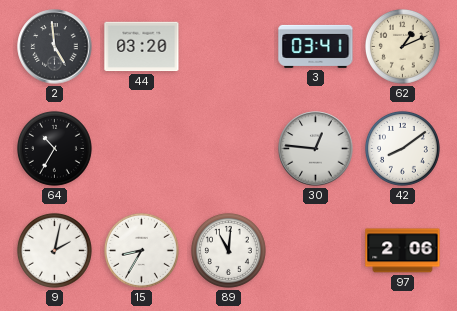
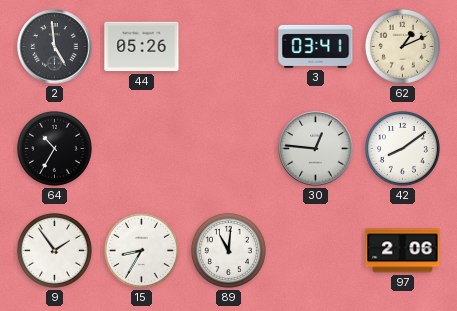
44: 03:20 -> 05:26
9: 2:02 -> 1:54
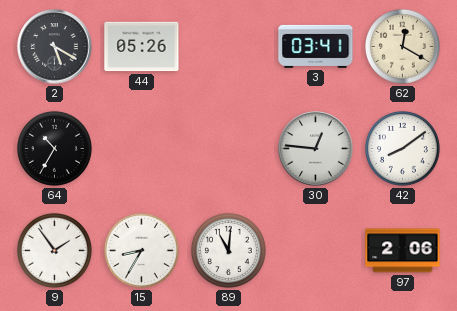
2: 4:59 -> 5:20
62: 1:11 -> 12:20
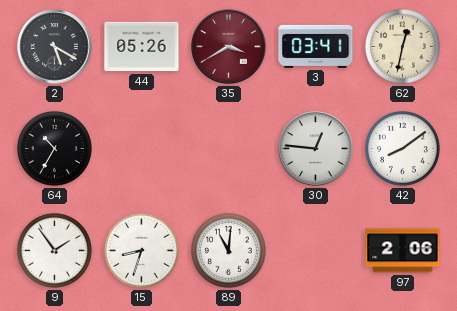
35: none -> 3:40
62: 12:20 -> 12:32
15: 8:35 -> 8:33
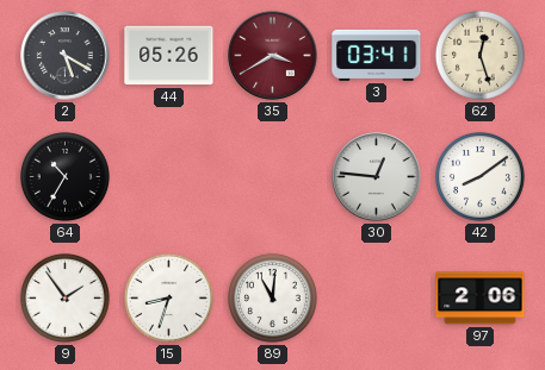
62: 12:32 -> 12:27
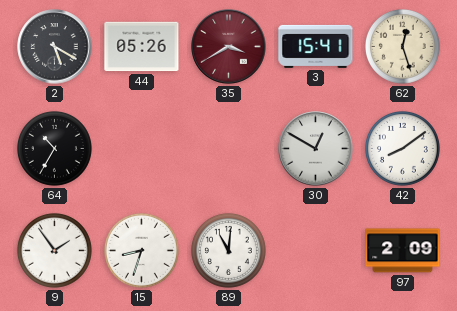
3: 03:41 -> 15:41
30: 12:46 -> 12:50
97: 2:06 -> 2:09
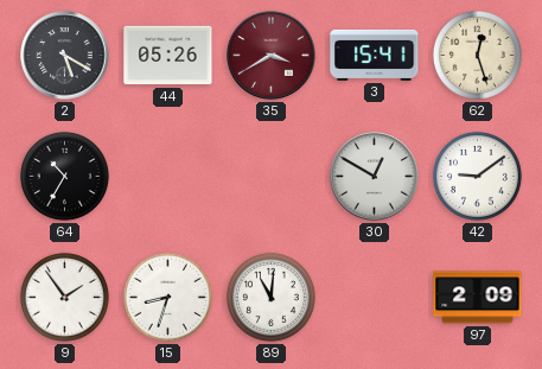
42: 8:09 -> 9:09
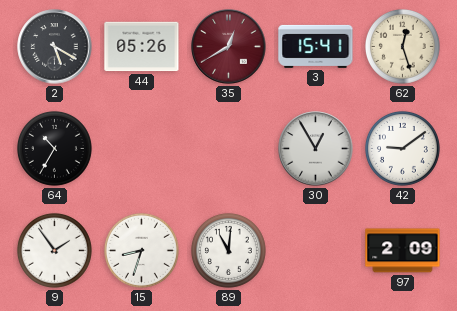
35: 3:40 -> 12:40
30: 12:50 -> 12:55
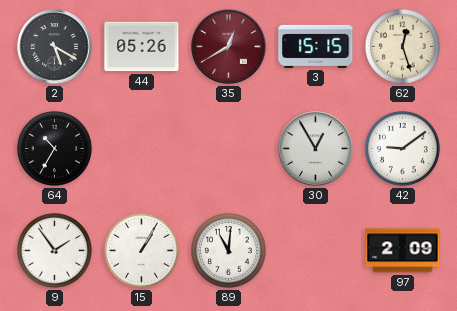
3: 15:41 -> 15:15
15: 8:33 -> 1:05
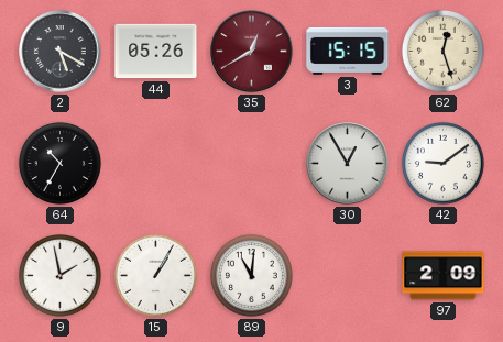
9: 1:54 -> 1:58
